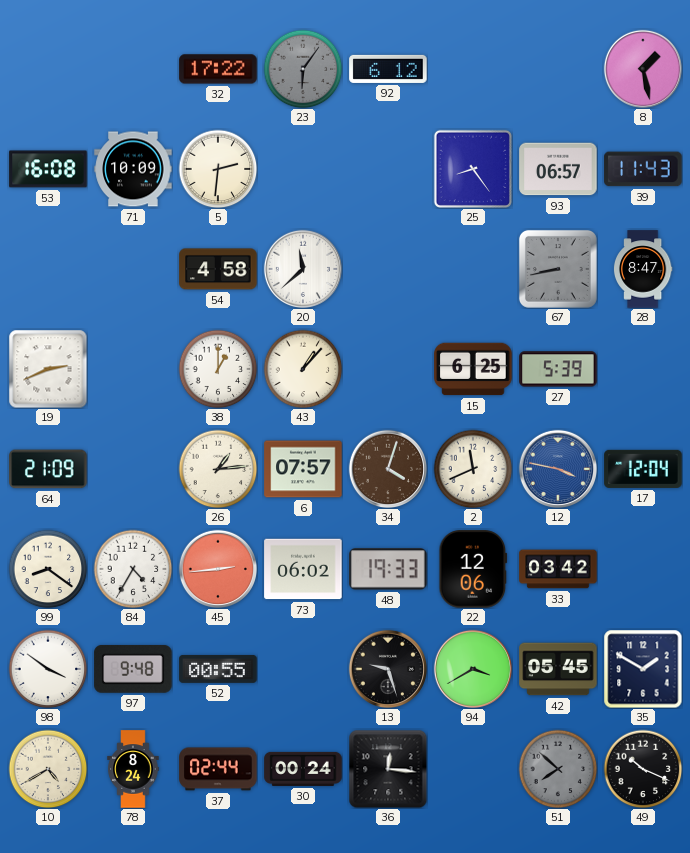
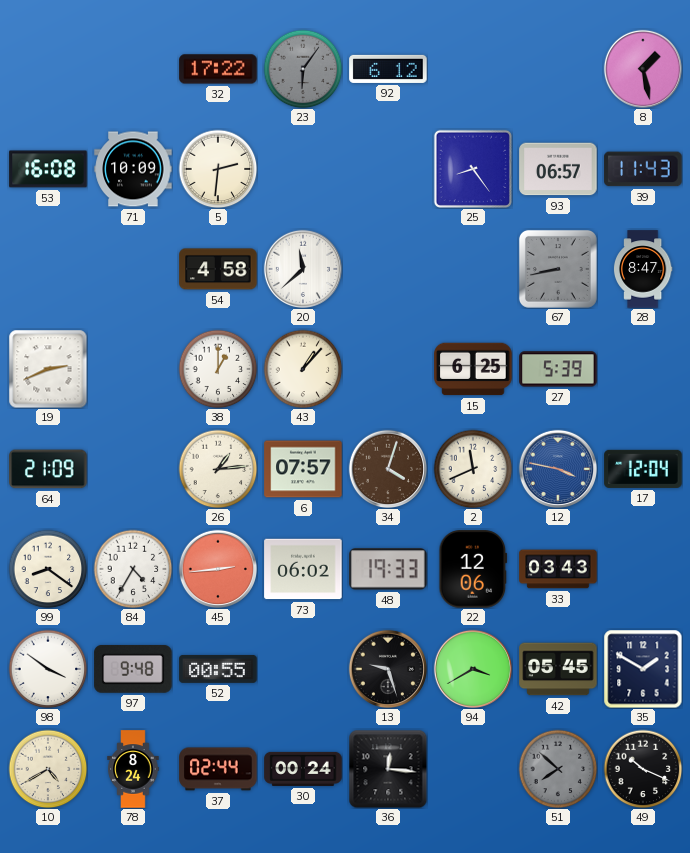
33: 03:42 -> 03:43
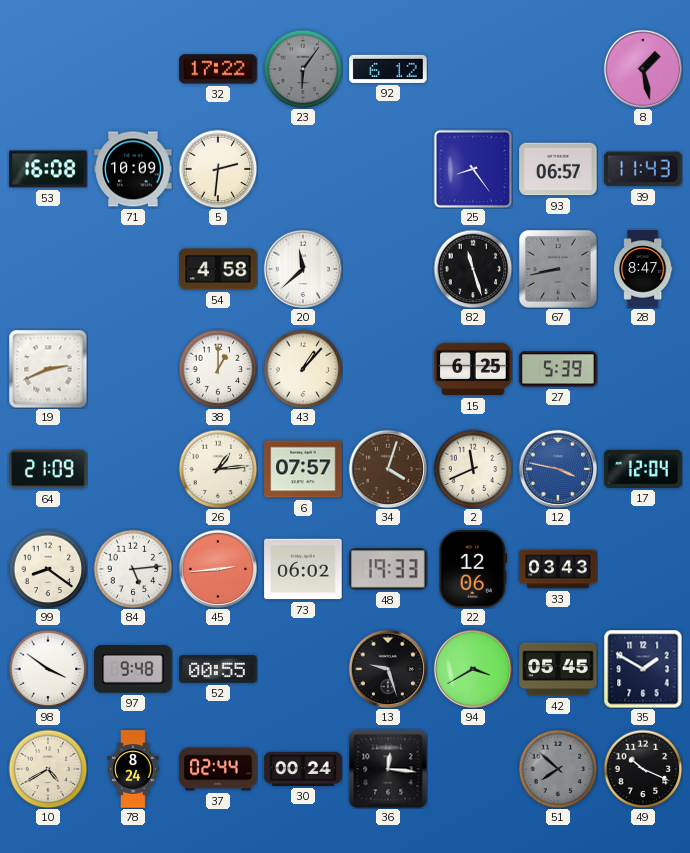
82: none -> 11:27
84: 4:35 -> 5:14
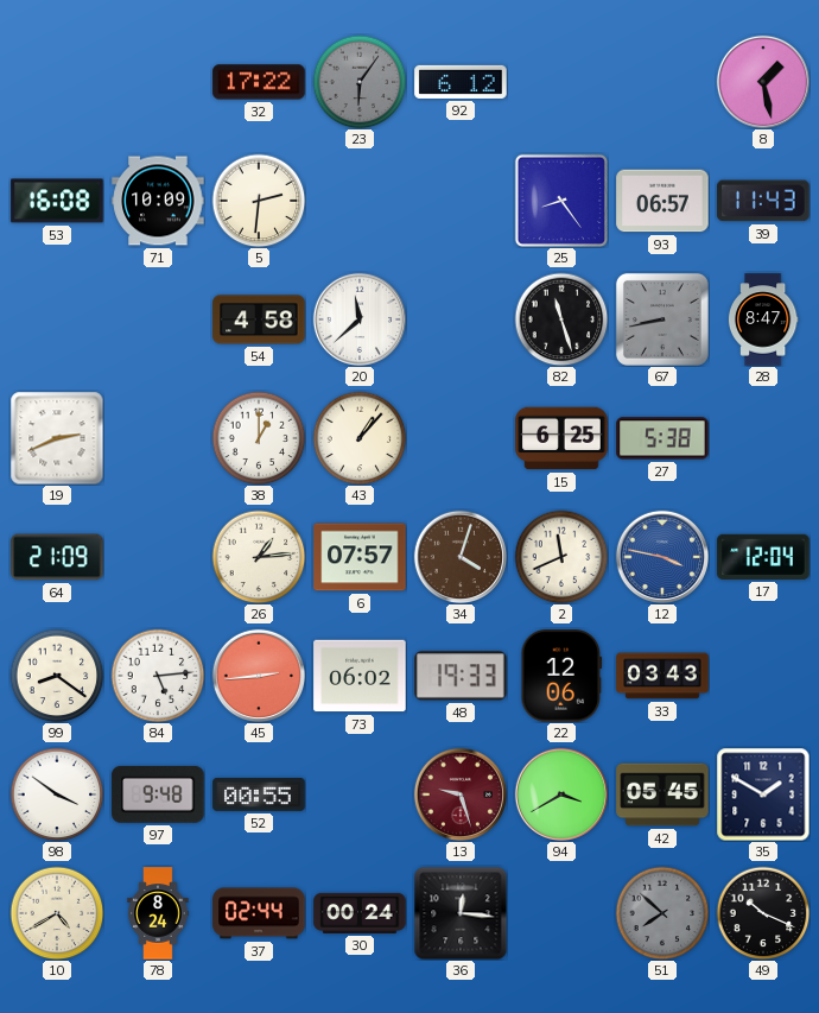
27: 5:39 -> 5:38
13 dial: black -> burgundy
